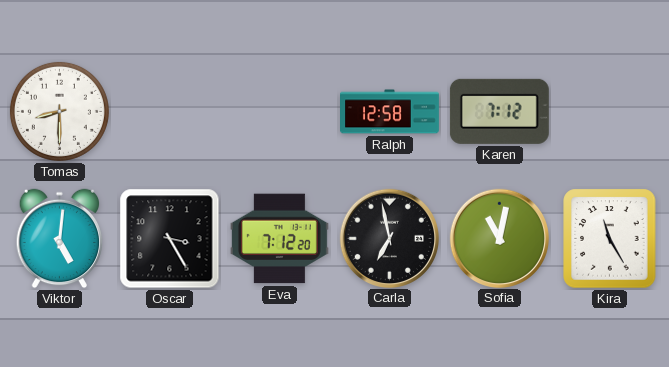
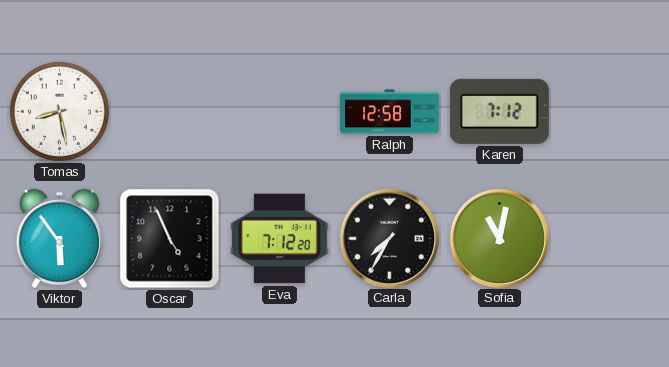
Tomas: 8:30 -> 8:28
Viktor: 5:01 -> 5:54
Oscar: 3:25 -> 4:56
Carla: 6:58 -> 7:35
Kira: 11:25 -> none
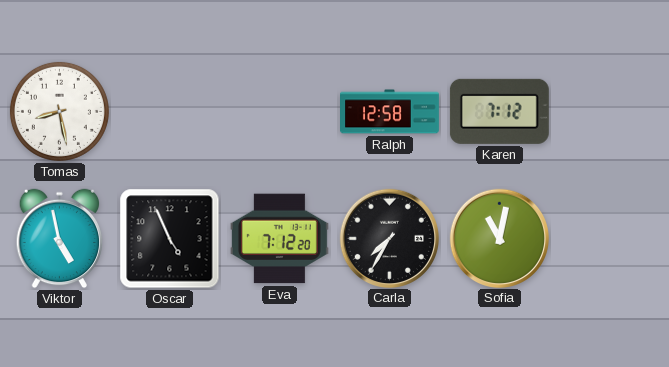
Viktor: 5:54 -> 4:58
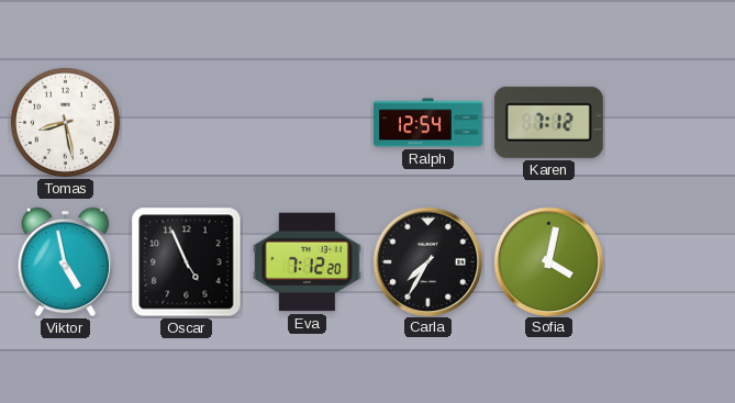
Ralph: 12:58 -> 12:54
Sofia: 11:02 -> 4:02
